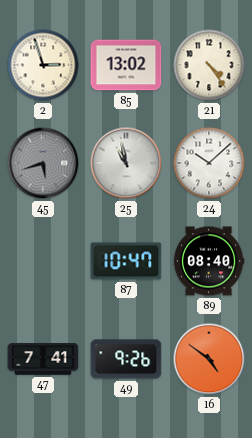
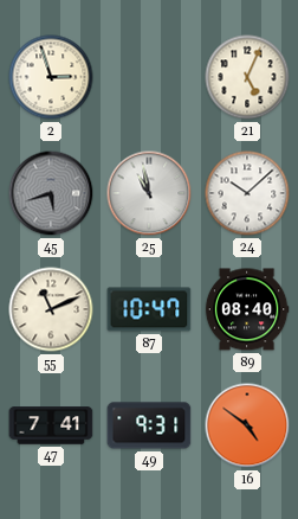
85: 13:02 -> none
21: 4:24 -> 5:04
55: none -> 11:11
49: 9:26 -> 9:31
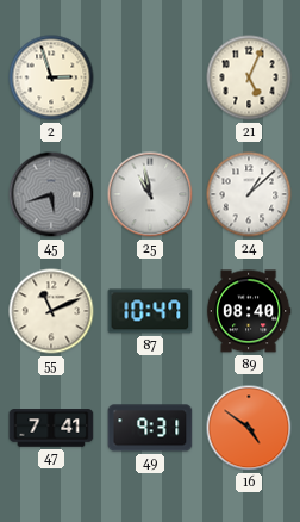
24: 10:08 -> 1:08
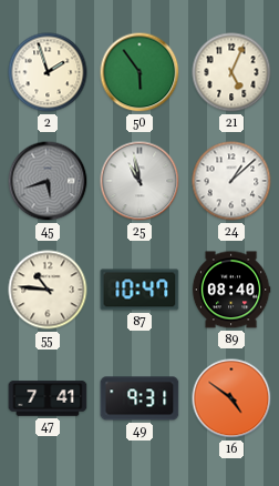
2: 2:57 -> 1:57
50: none -> 5:54
55: 11:11 -> 10:46
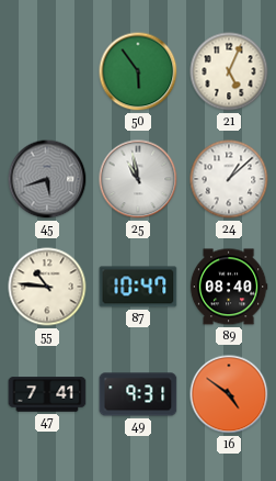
2: 1:57 -> none
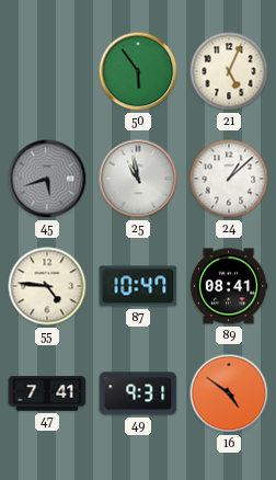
55: 10:46 -> 4:46
89: 08:40 -> 08:41
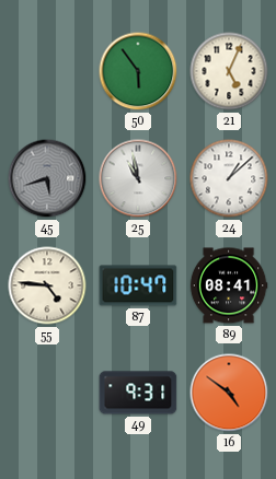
47: 7:41 -> none
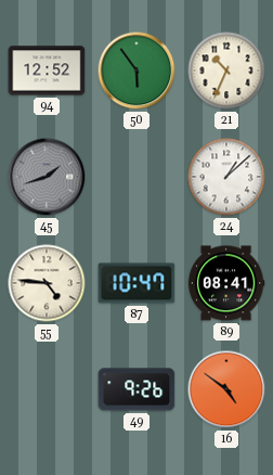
94: none -> 12:52
21: 5:04 -> 10:34
45: 5:42 -> 1:42
25: 10:58 -> none
49: 9:31 -> 9:26
